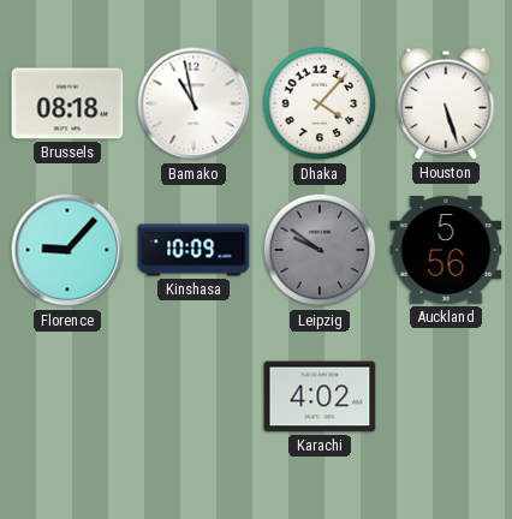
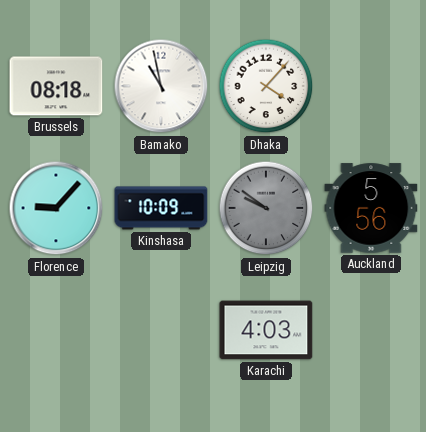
Houston: 5:27 -> none
Karachi: 4:02 -> 4:03
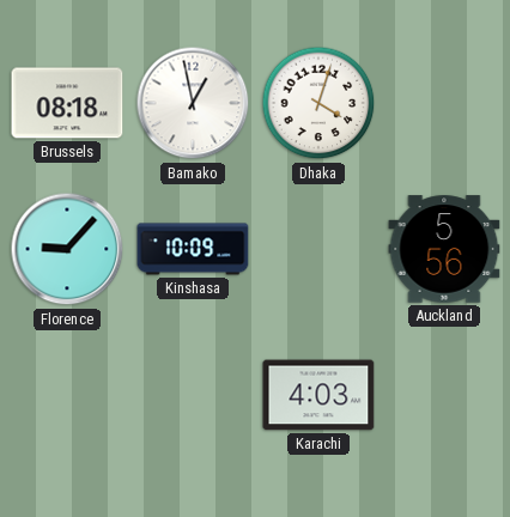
Bamako: 10:58 -> 12:58
Dhaka: 4:07 -> 4:03
Leipzig: 9:51 -> none
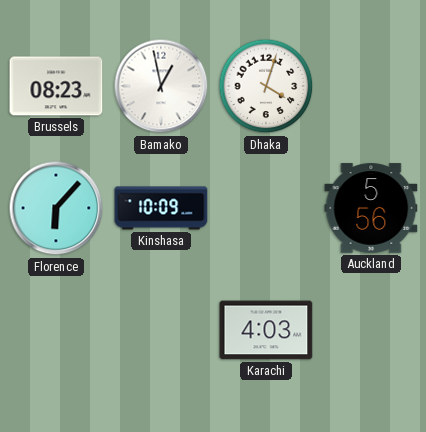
Brussels: 08:18 -> 08:23
Florence: 9:07 -> 6:07
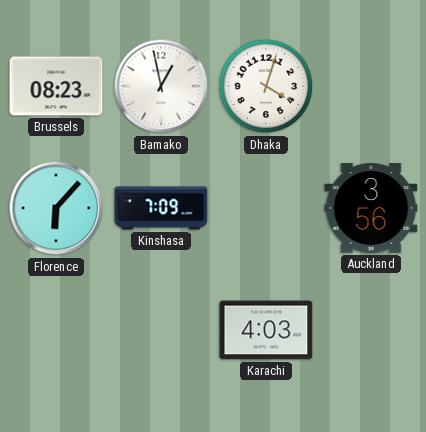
Kinshasa: 10:09 -> 7:09
Auckland: 5:56 -> 3:56
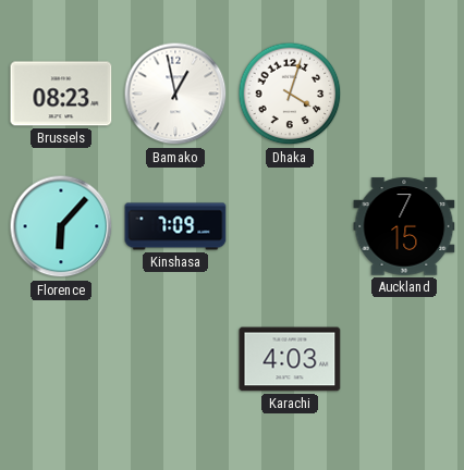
Auckland: 3:56 -> 7:15
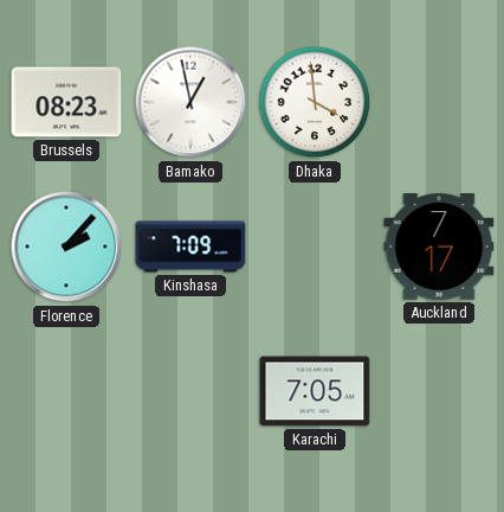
Dhaka: 4:03 -> 3:59
Florence: 6:07 -> 2:07
Auckland: 7:15 -> 7:17
Karachi: 4:03 -> 7:05
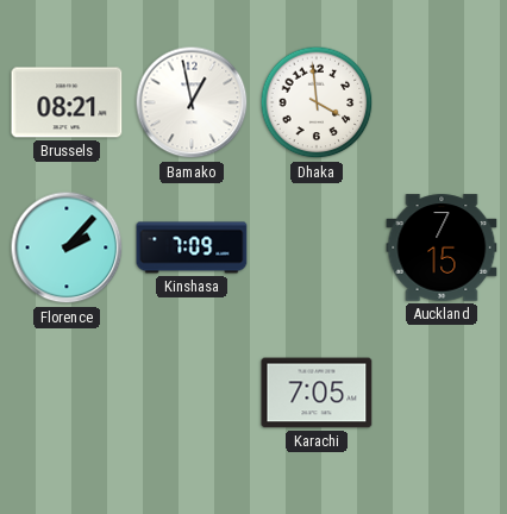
Brussels: 08:23 -> 08:21
Auckland: 7:17 -> 7:15
